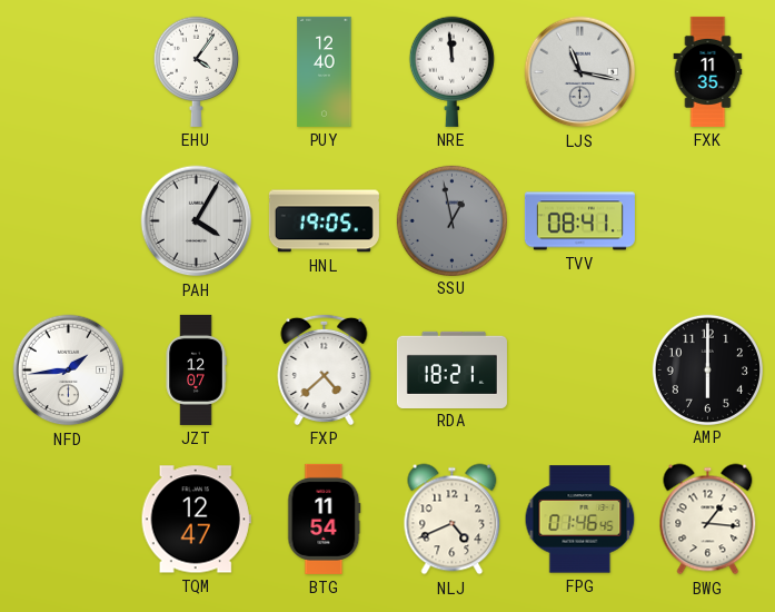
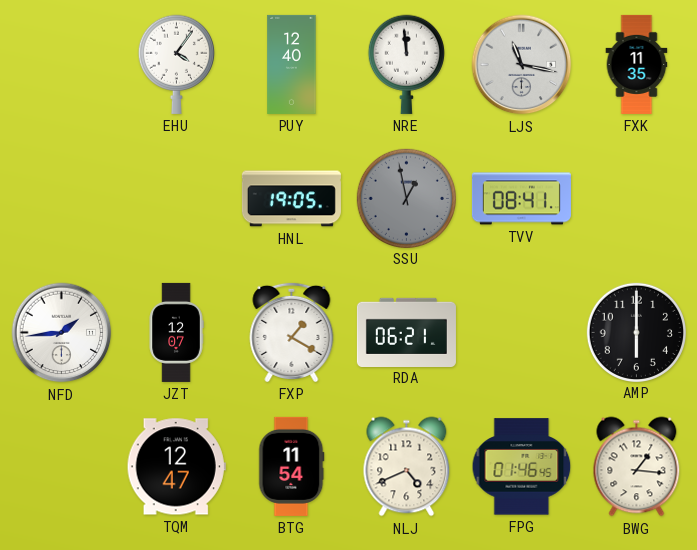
PAH: 4:05 -> none
FXP: 4:38 -> 1:20
RDA: 18:21 -> 06:21
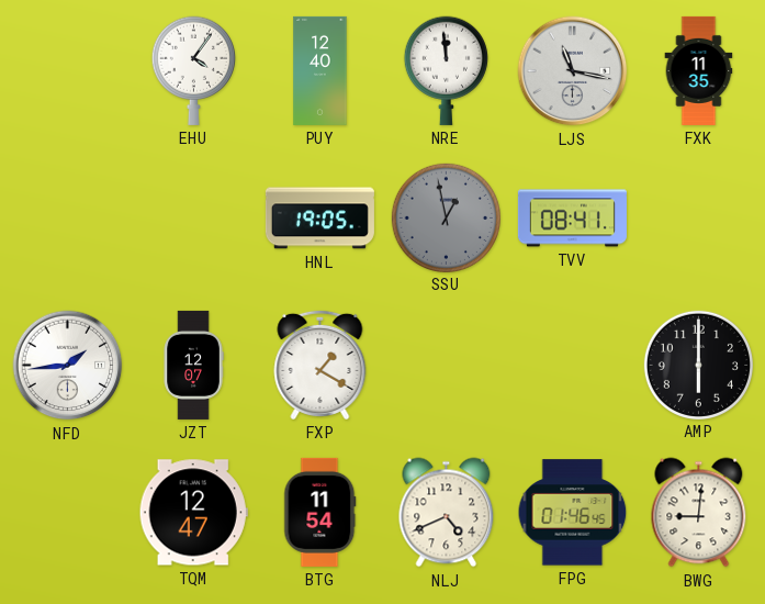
RDA: 06:21 -> none
BWG: 1:16 -> 9:01
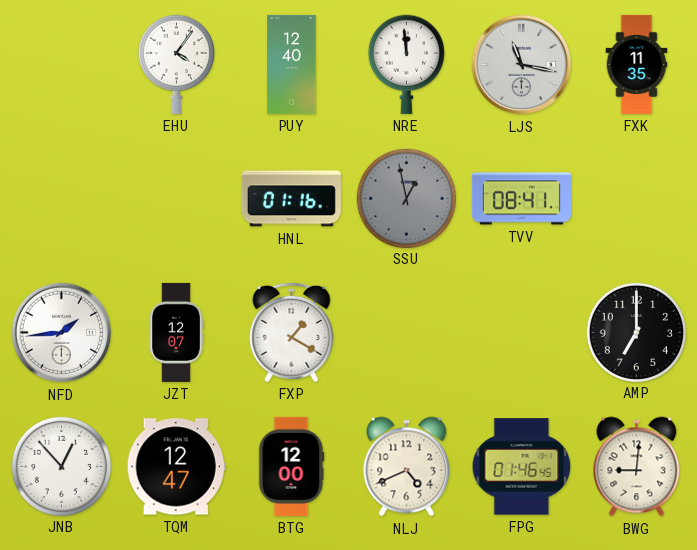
HNL: 19:05 -> 01:16
AMP: 6:00 -> 7:00
JNB: none -> 12:53
BTG: 11:54 -> 12:00
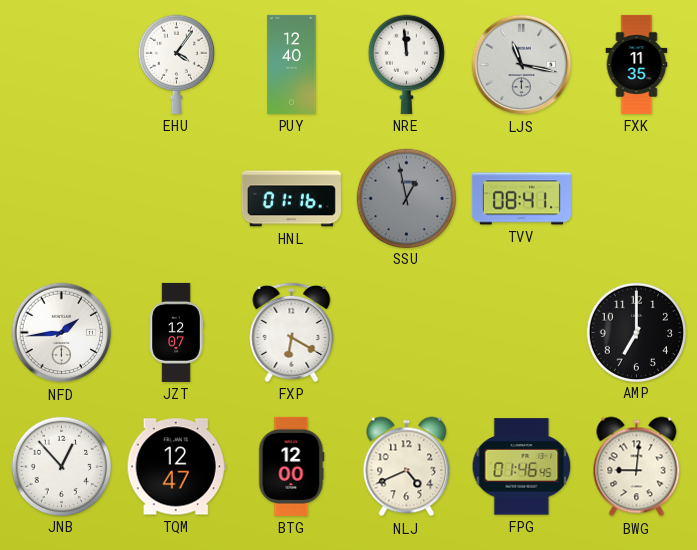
FXP: 1:20 -> 6:20
